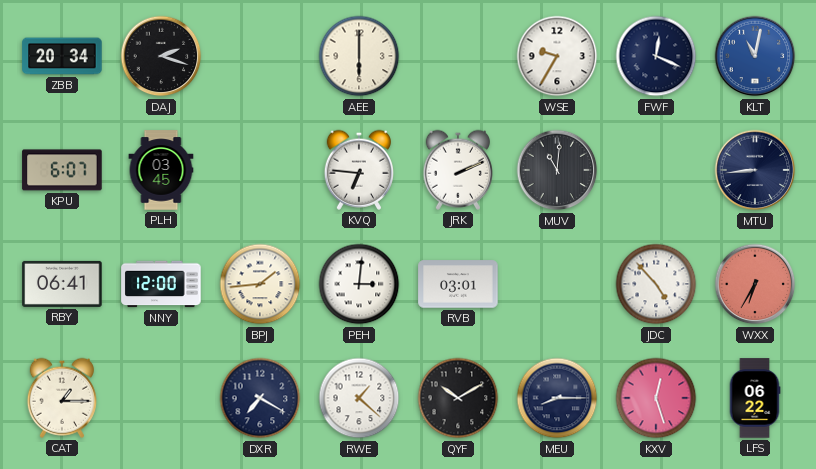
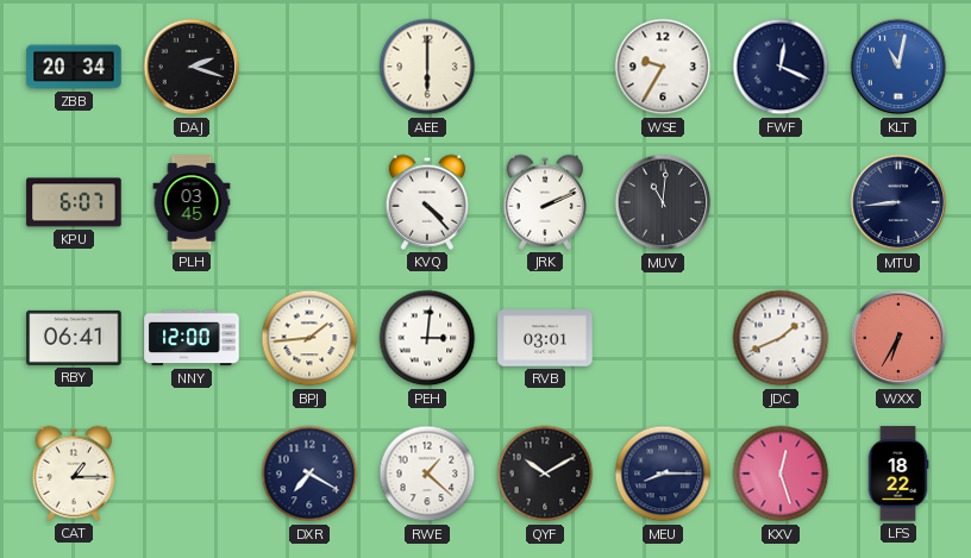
KVQ: 6:46 -> 4:23
JDC: 4:53 -> 1:41
LFS: 06:22 -> 18:22
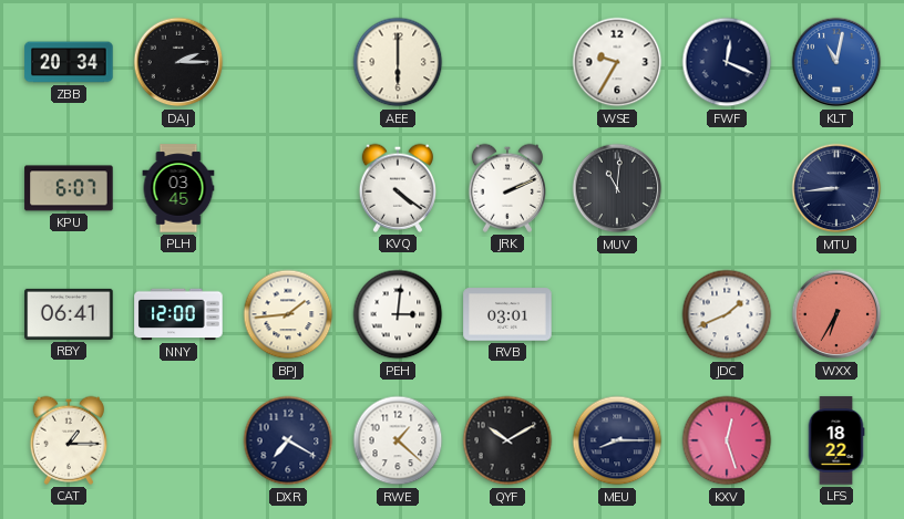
DAJ: 2:18 -> 2:15
KVQ: 4:23 -> 4:21
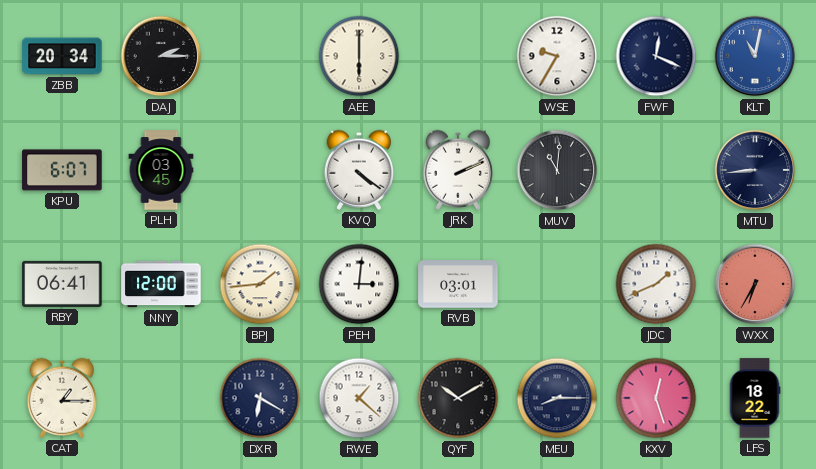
DXR: 7:20 -> 6:20
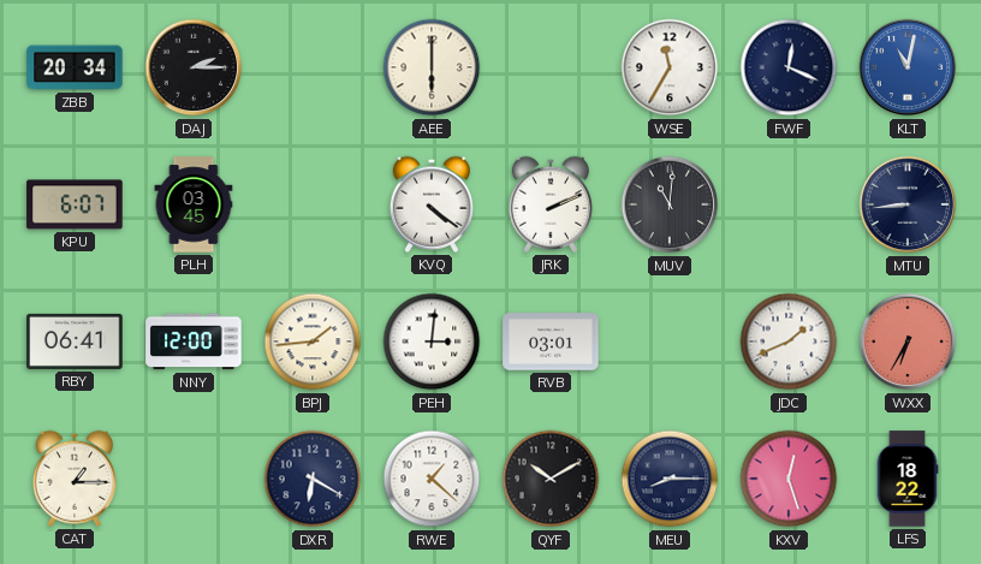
WSE: 9:35 -> 11:35
